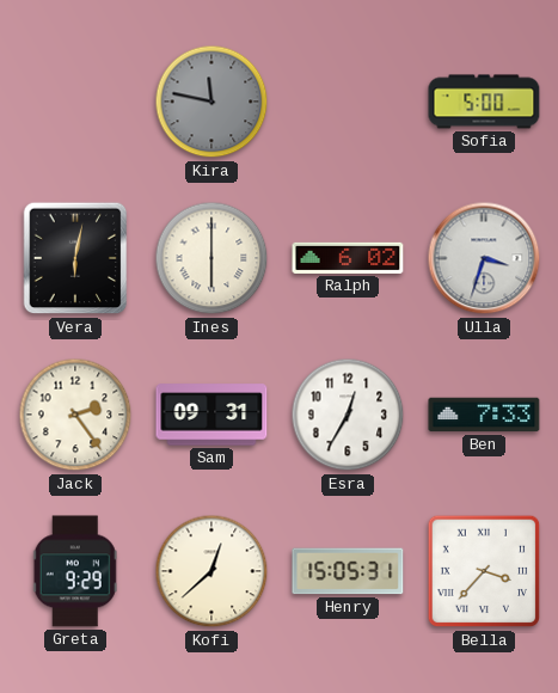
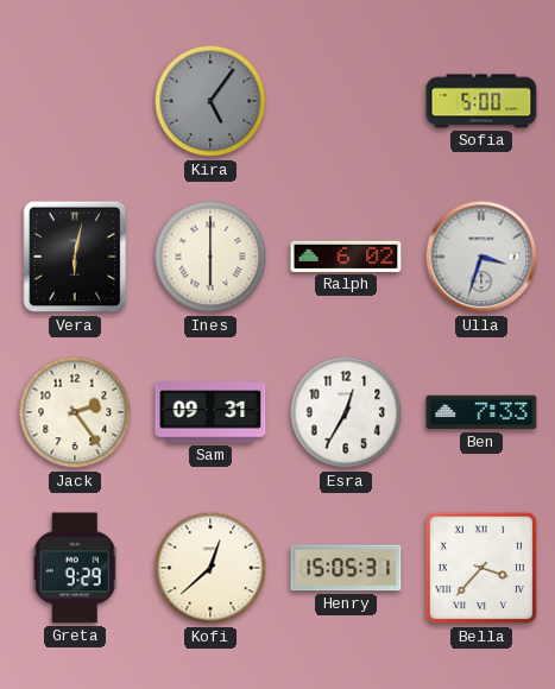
Kira: 11:47 -> 5:06
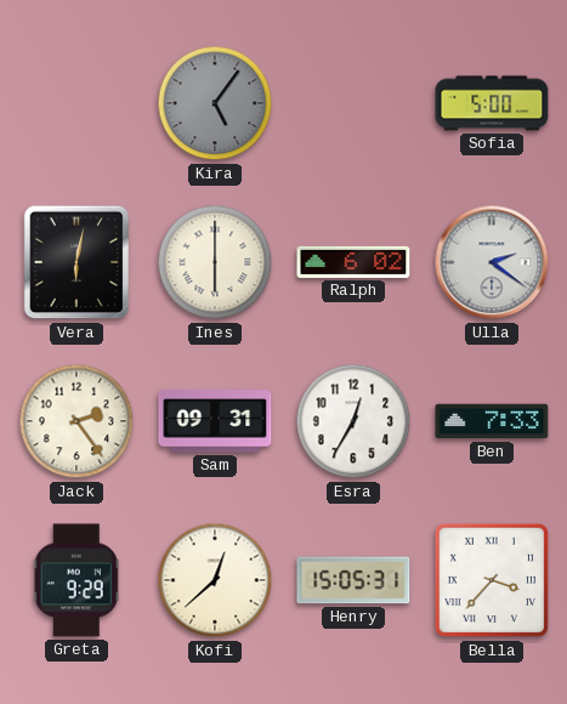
Ulla: 3:33 -> 2:21
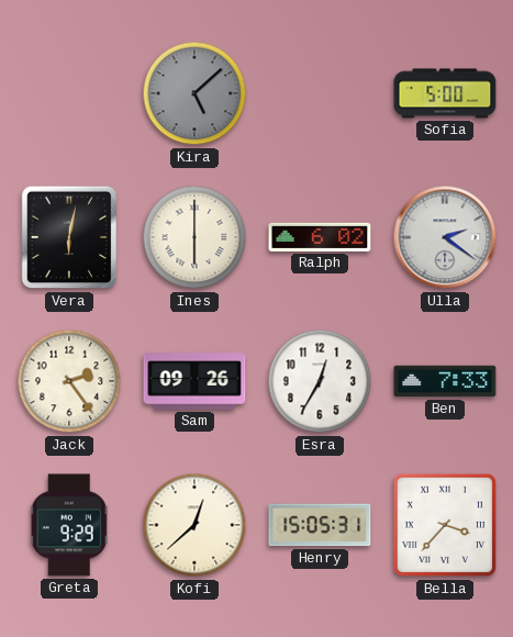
Kira: 5:06 -> 5:08
Sam: 09:31 -> 09:26
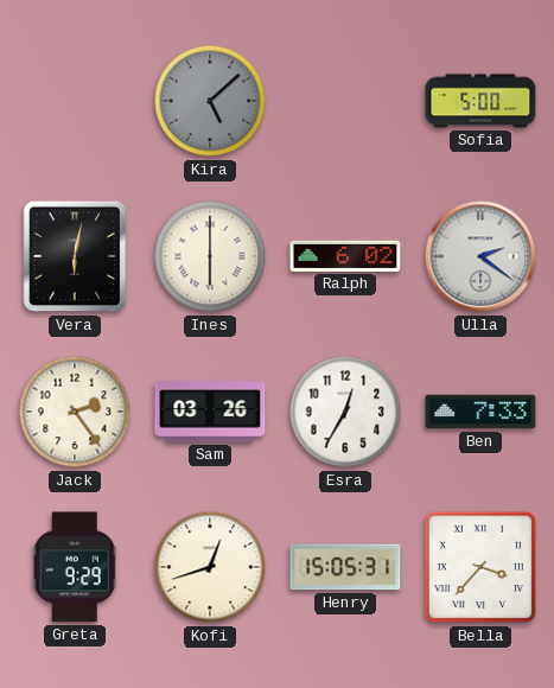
Sam: 09:26 -> 03:26
Kofi: 12:38 -> 12:42
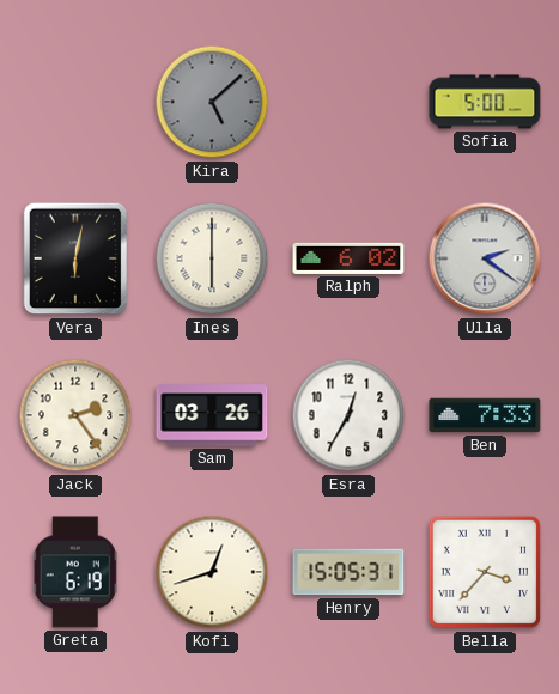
Greta: 9:29 -> 6:19
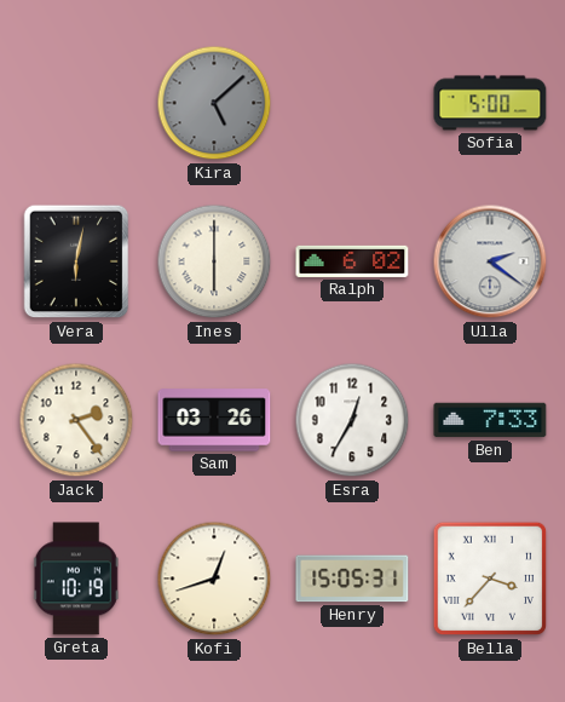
Greta: 6:19 -> 10:19
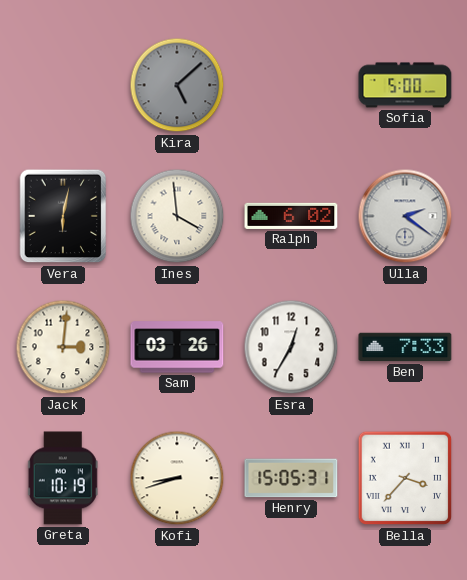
Ines: 6:00 -> 3:59
Jack: 2:24 -> 3:01
Kofi: 12:42 -> 8:42
